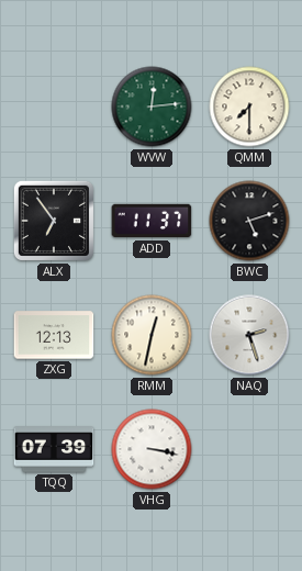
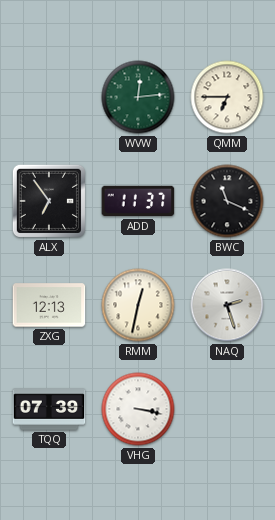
QMM: 7:30 -> 6:45
BWC: 5:12 -> 11:19
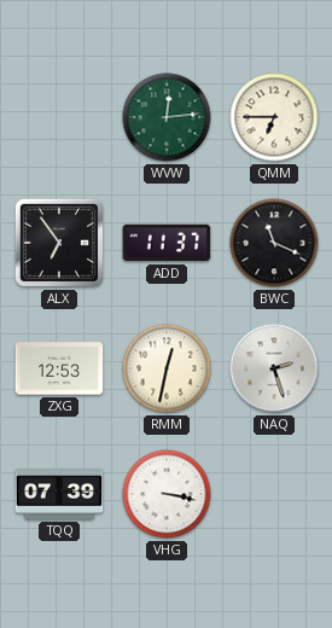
ZXG: 12:13 -> 12:53
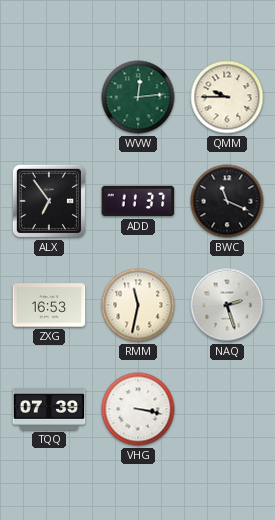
QMM: 6:45 -> 9:45
ZXG: 12:53 -> 16:53
RMM: 12:32 -> 11:32
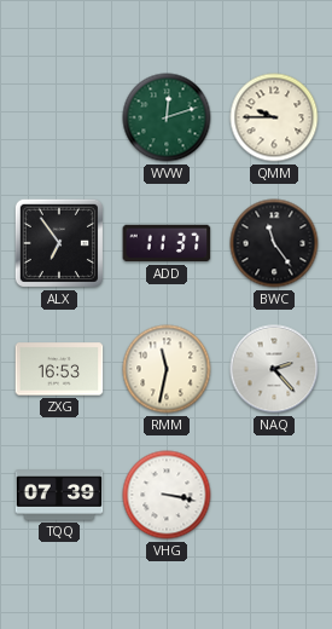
WVW: 12:14 -> 12:12
BWC: 11:19 -> 11:24
NAQ: 2:27 -> 2:23
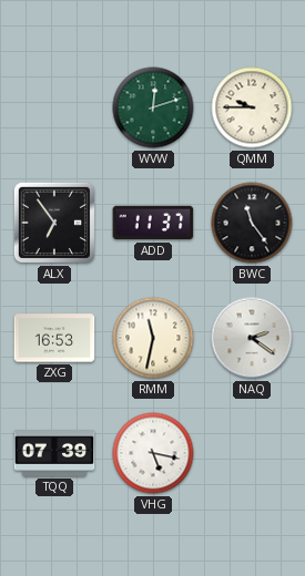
NAQ: 2:23 -> 2:21
VHG: 3:17 -> 5:17
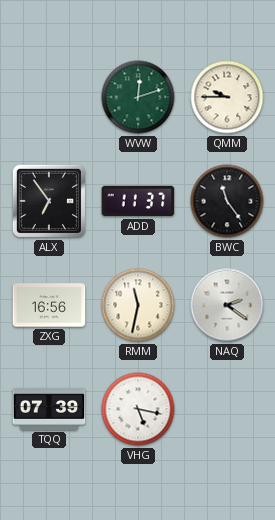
ZXG: 16:53 -> 16:56
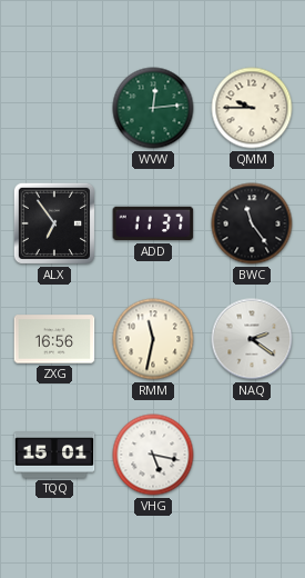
WVW: 12:12 -> 12:14
TQQ: 07:39 -> 15:01
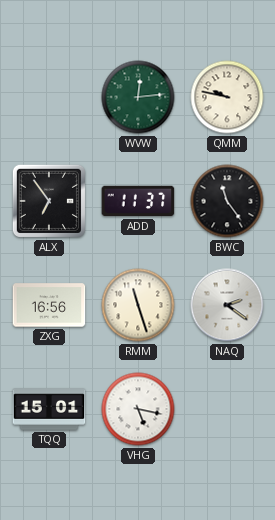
QMM: 9:45 -> 9:47
RMM: 11:32 -> 11:27
